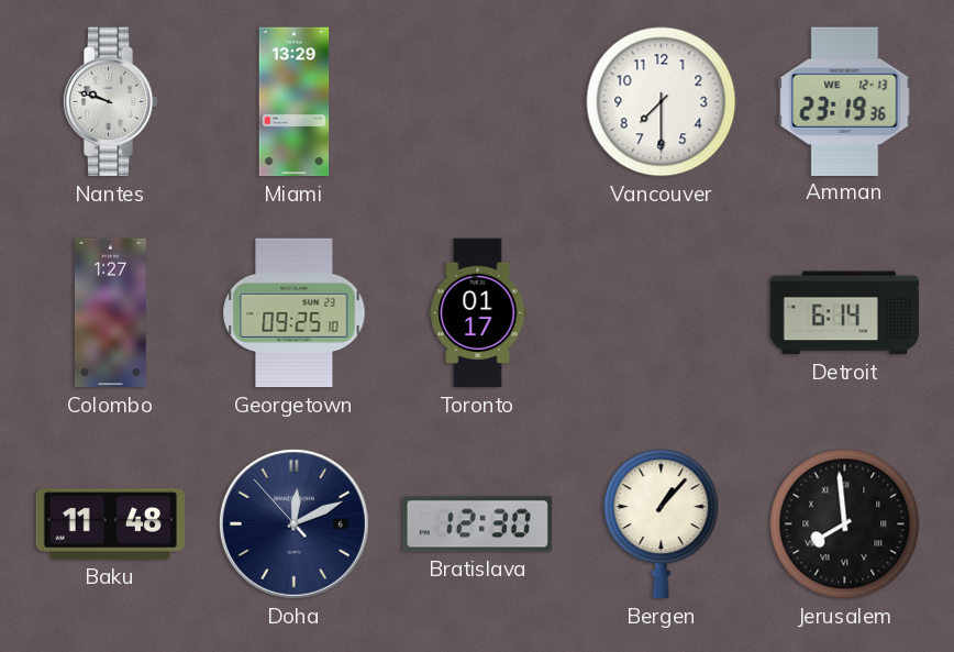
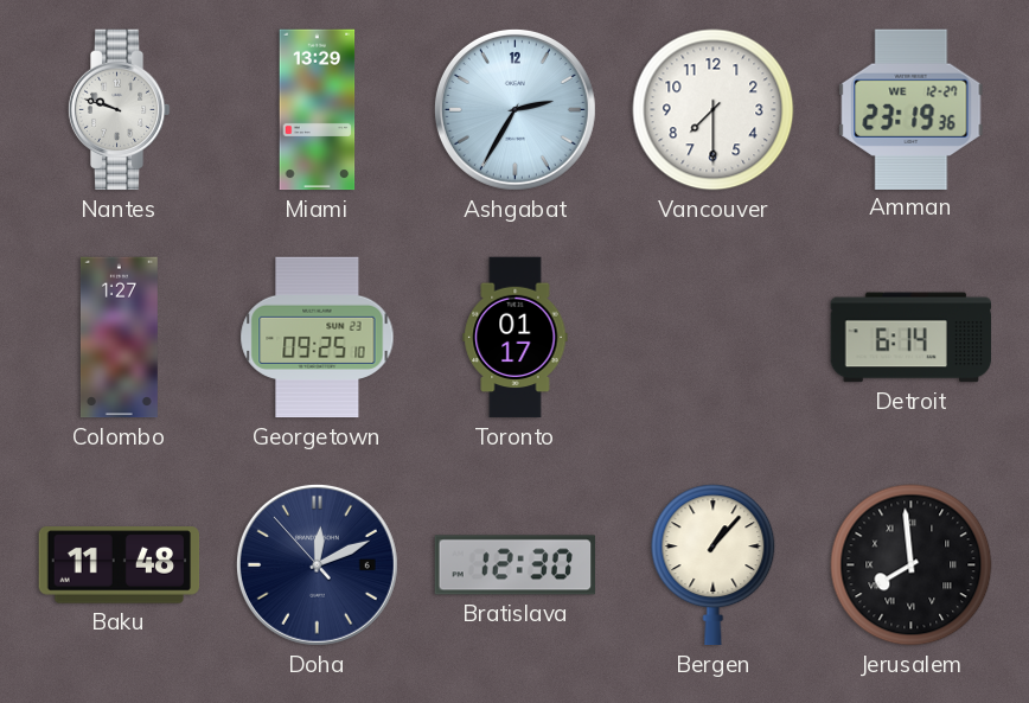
Ashgabat: none -> 2:35
Amman date: WE 12-13 -> WE 12-27
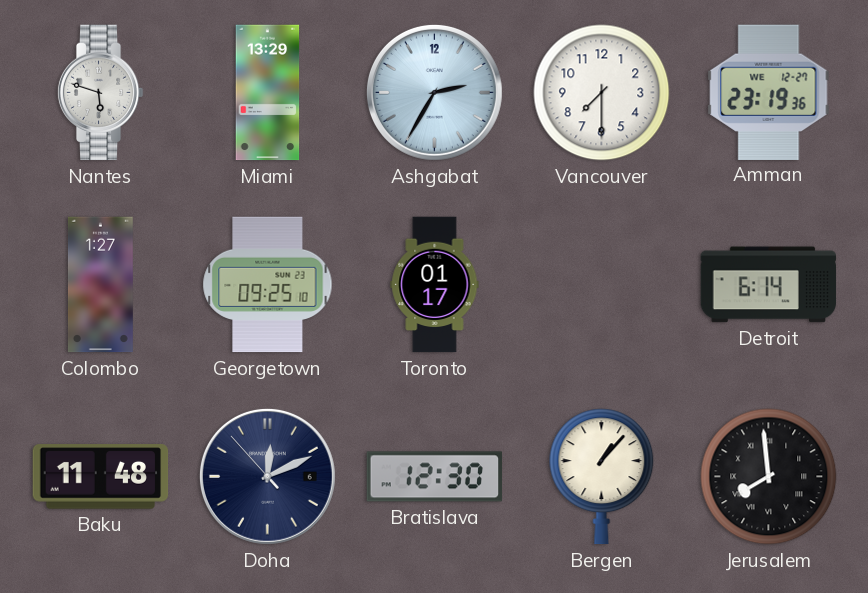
Nantes: 9:48 -> 5:48
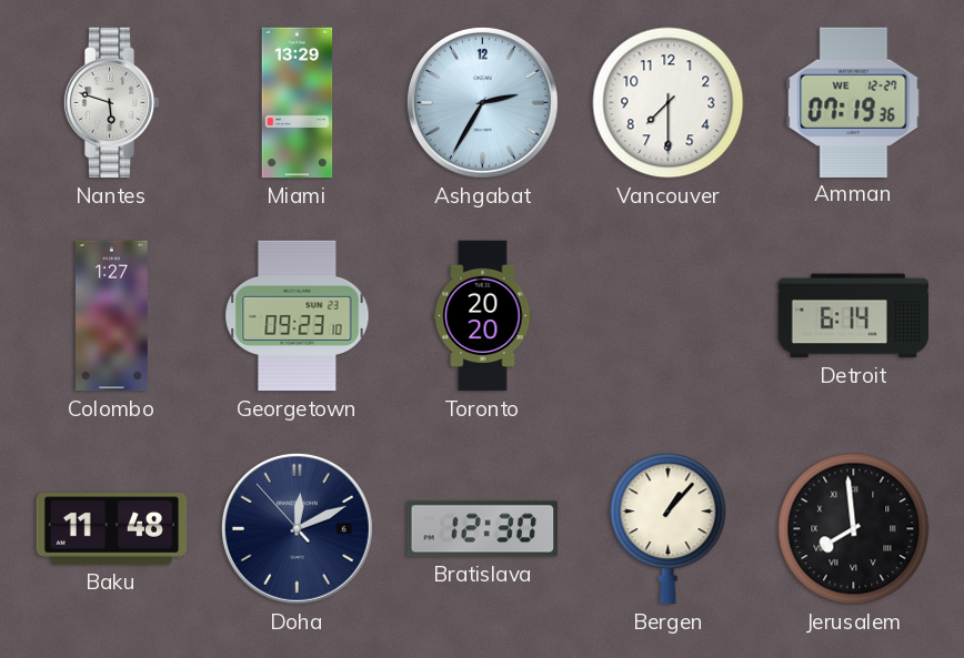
Amman: 23:19 -> 07:19
Georgetown: 09:25 -> 09:23
Toronto: 01:17 -> 20:20
